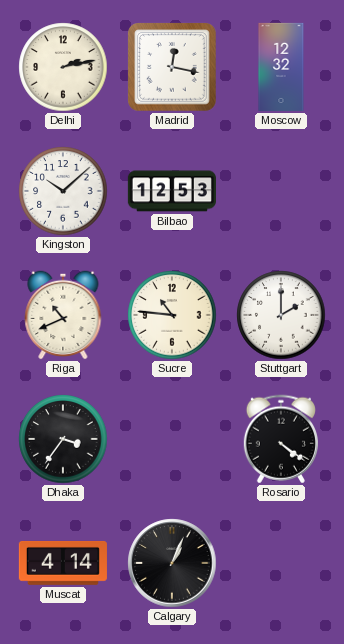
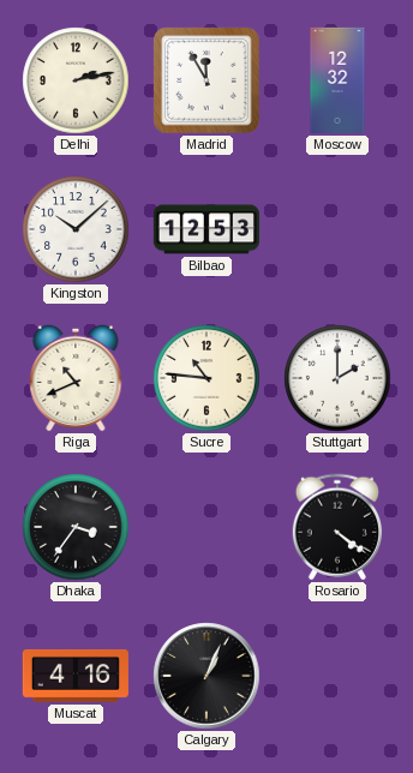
Madrid: 12:17 -> 11:55
Muscat: 4:14 -> 4:16
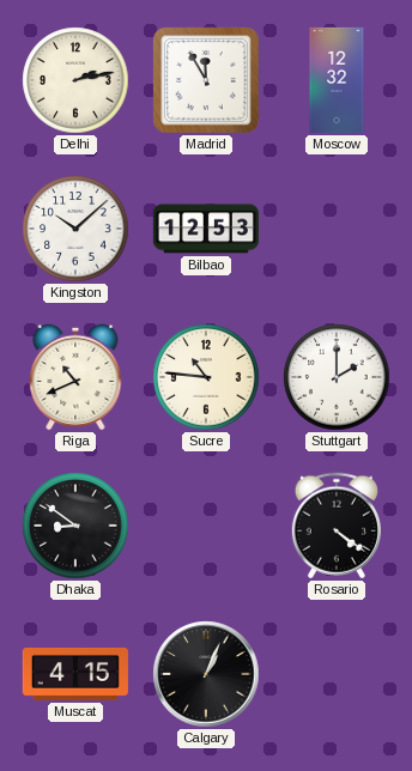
Dhaka: 3:36 -> 8:51
Muscat: 4:16 -> 4:15
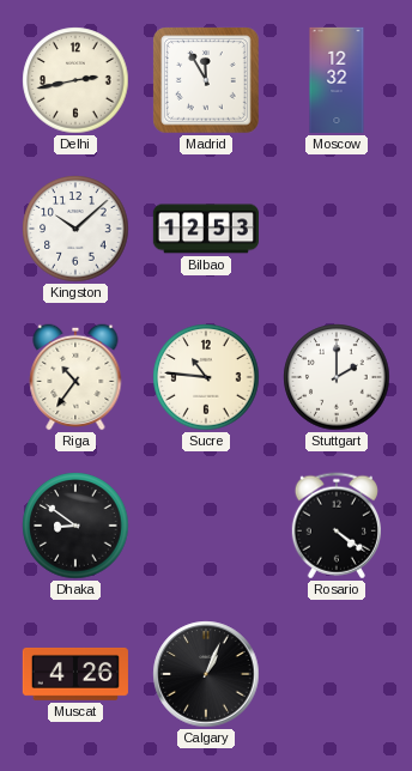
Delhi: 2:13 -> 2:43
Riga: 10:41 -> 10:36
Muscat: 4:15 -> 4:26
